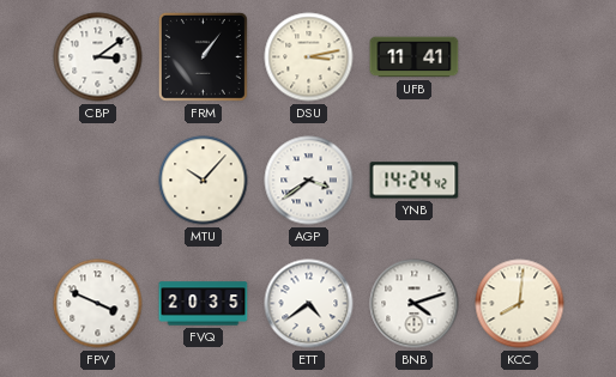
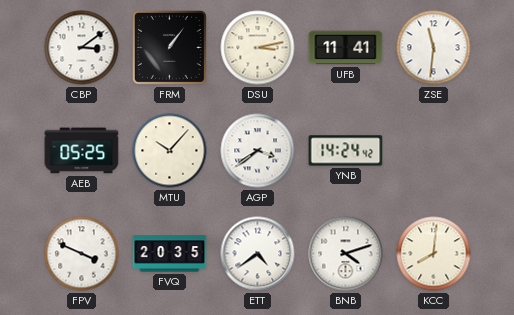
ZSE: none -> 11:31
AEB: none -> 05:25
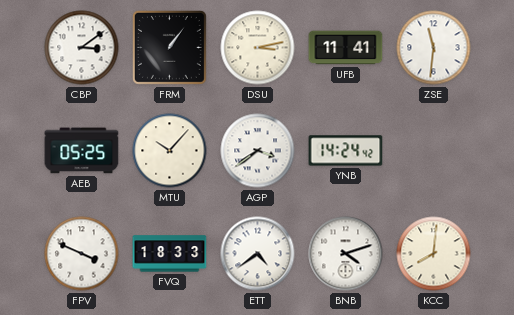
FVQ: 20:35 -> 18:33
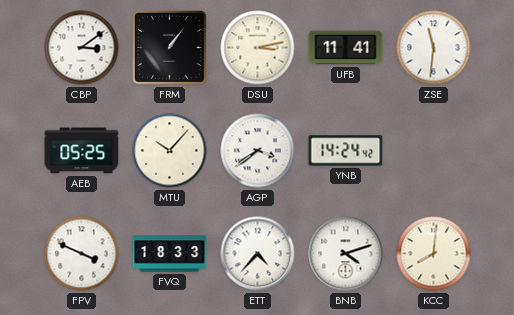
ETT: 4:39 -> 4:37
